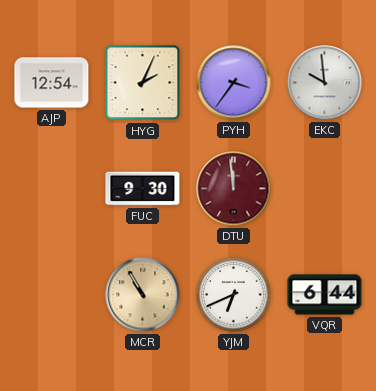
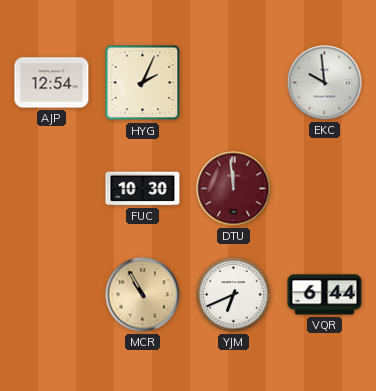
PYH: 3:36 -> none
FUC: 9:30 -> 10:30
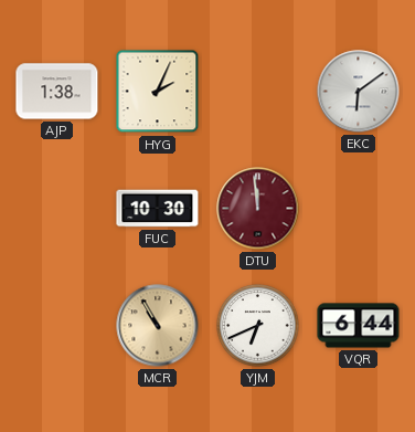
AJP: 12:54 -> 1:38
EKC: 9:59 -> 6:09
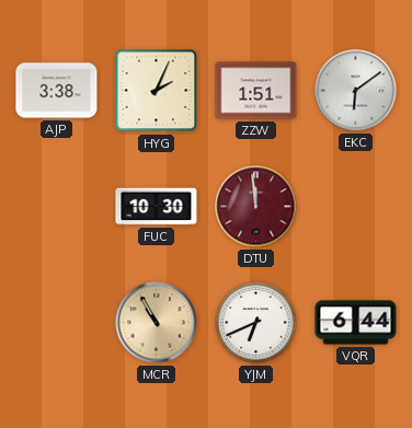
AJP: 1:38 -> 3:38
ZZW: none -> 1:51
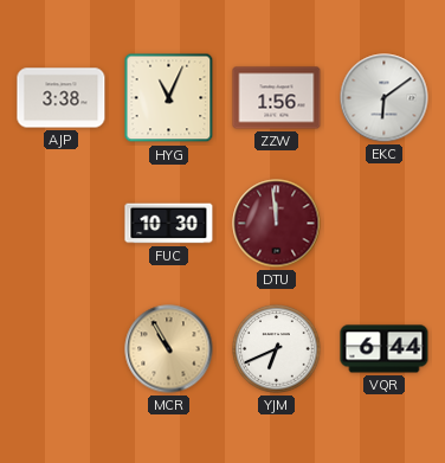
HYG: 2:04 -> 11:04
ZZW: 1:51 -> 1:56
